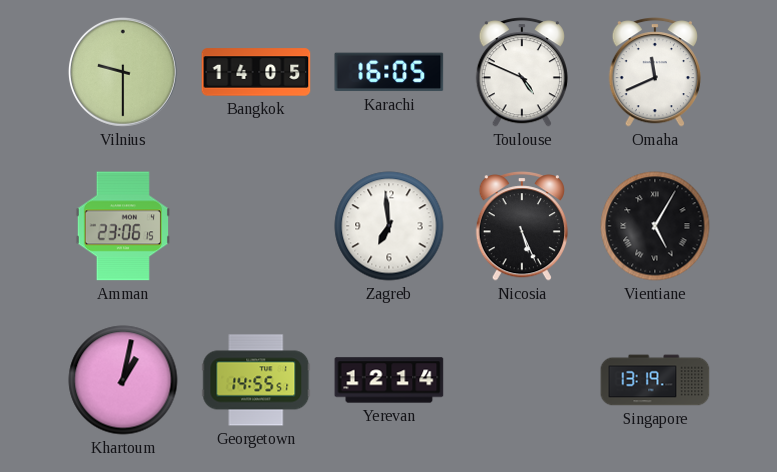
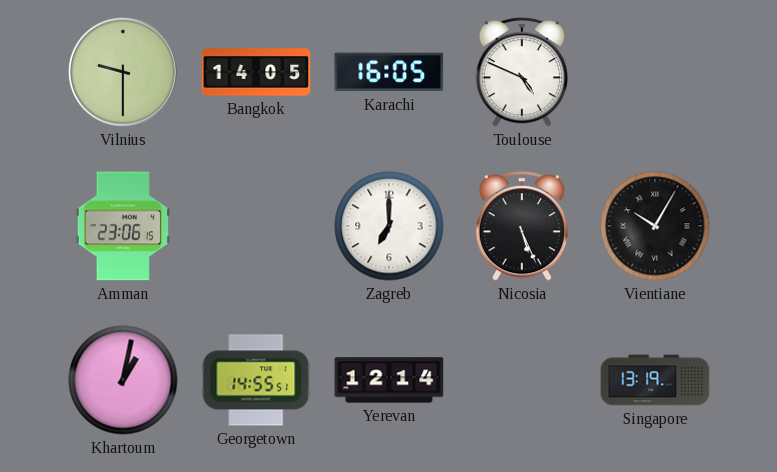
Omaha: 11:41 -> none
Zagreb: 6:59 -> 7:00
Vientiane: 5:05 -> 10:05
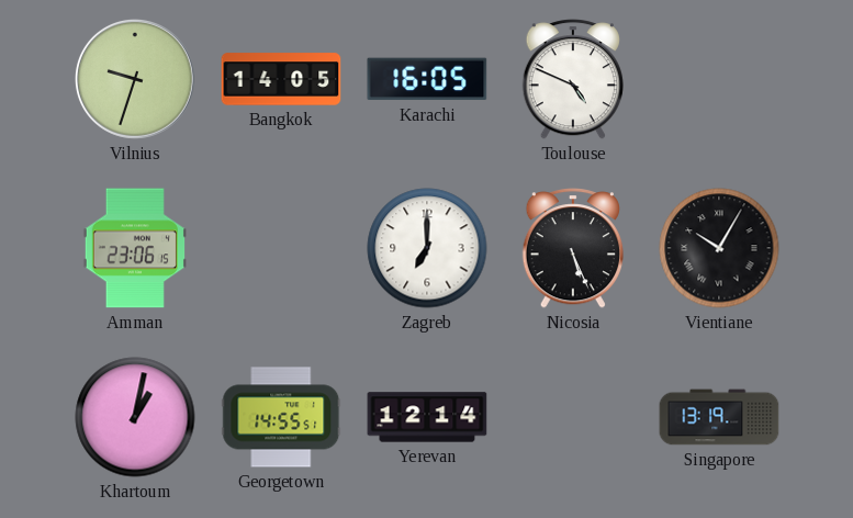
Vilnius: 9:30 -> 9:33
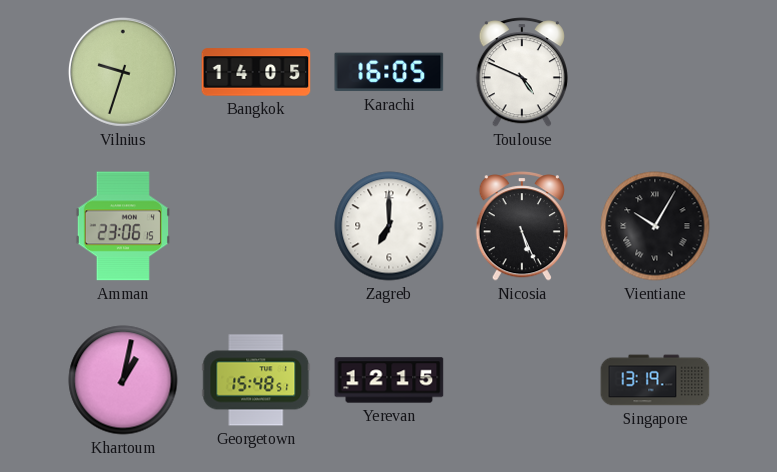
Georgetown: 14:55 -> 15:48
Yerevan: 12:14 -> 12:15
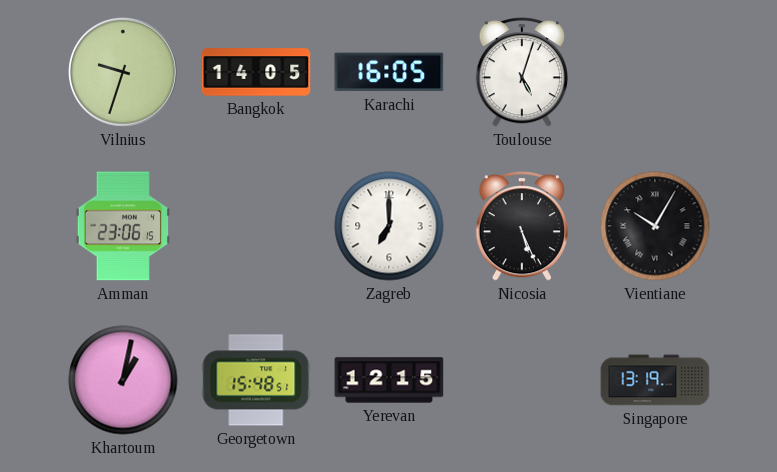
Toulouse: 4:49 -> 5:03
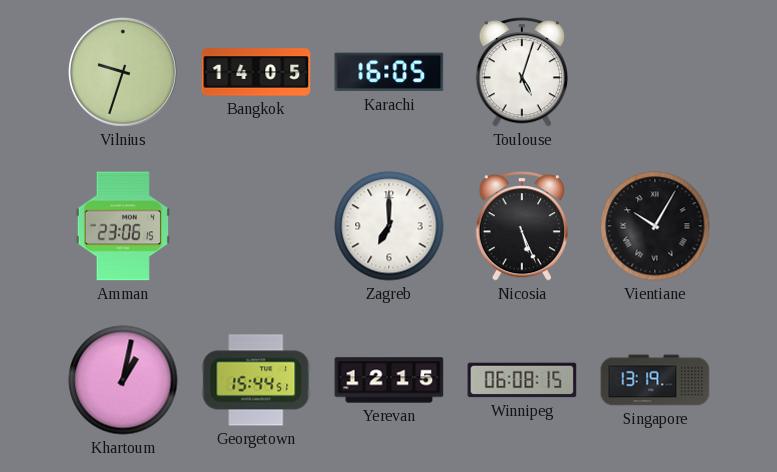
Georgetown: 15:48 -> 15:44
Winnipeg: none -> 06:08
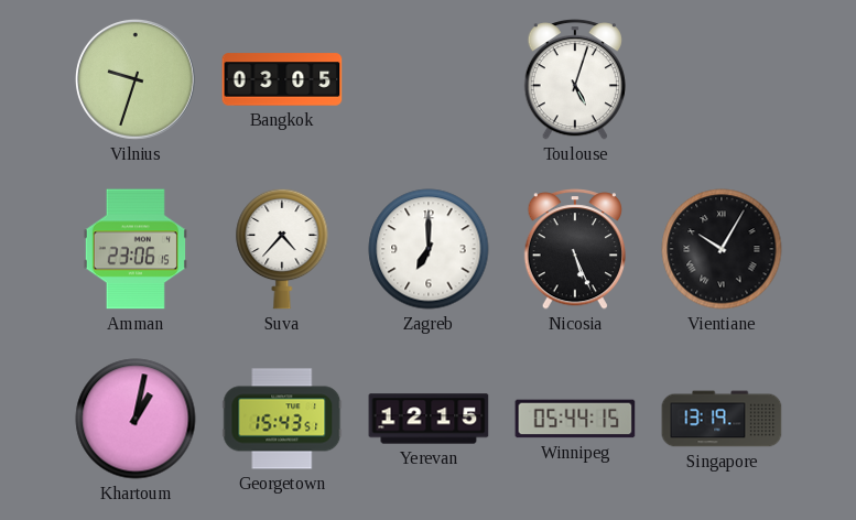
Bangkok: 14:05 -> 03:05
Karachi: 16:05 -> none
Suva: none -> 4:37
Georgetown: 15:44 -> 15:43
Winnipeg: 06:08 -> 05:44
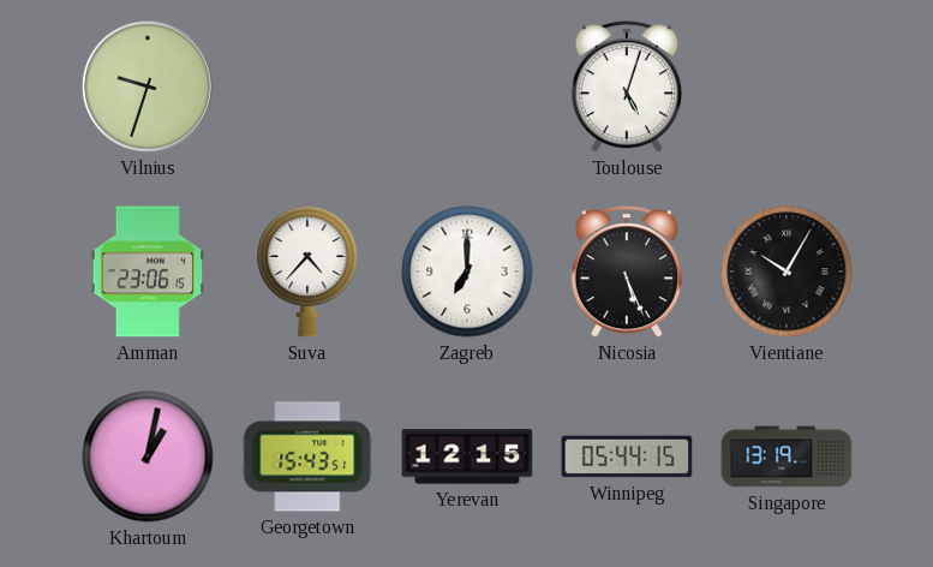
Bangkok: 03:05 -> none
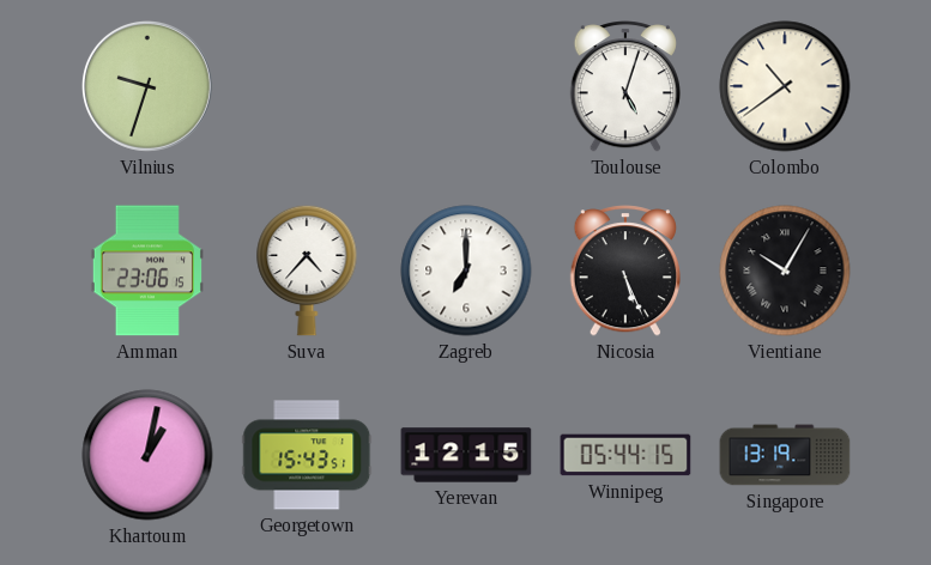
Colombo: none -> 10:39
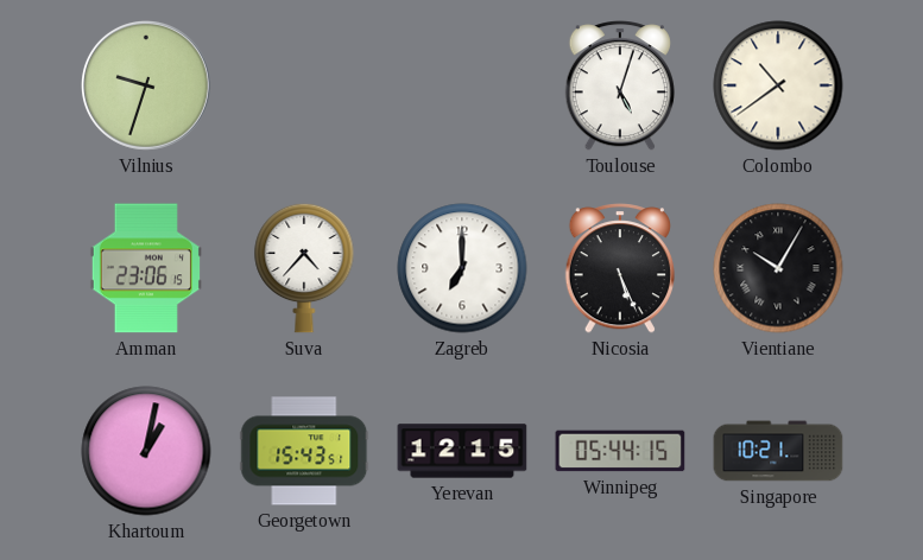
Singapore: 13:19 -> 10:21
